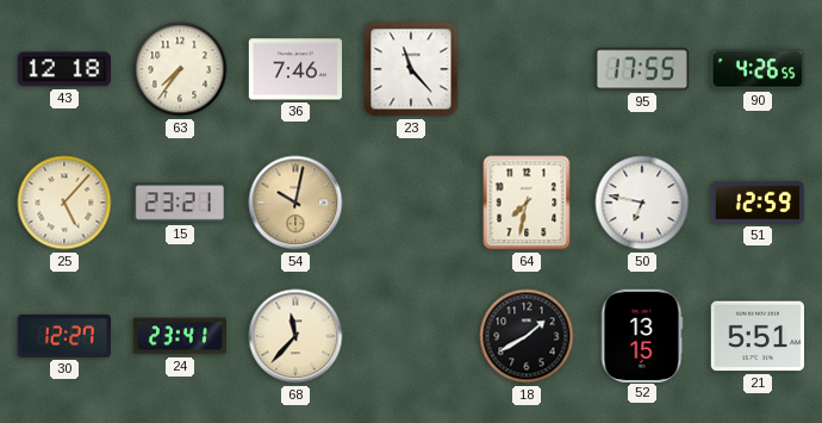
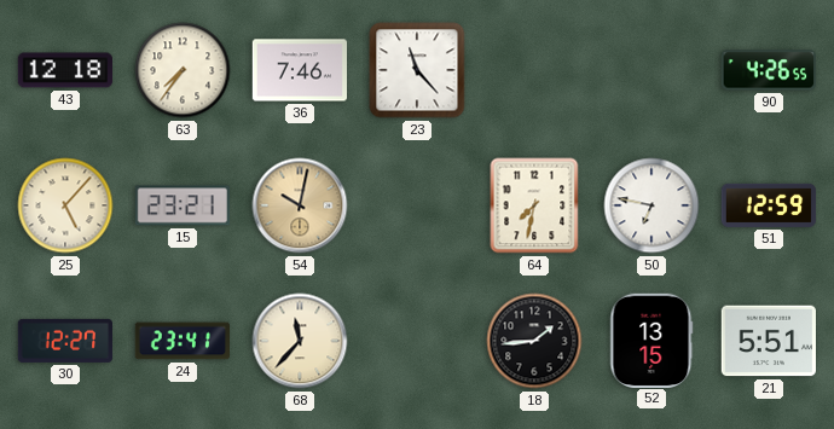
95: 17:55 -> none
18: 1:40 -> 1:44
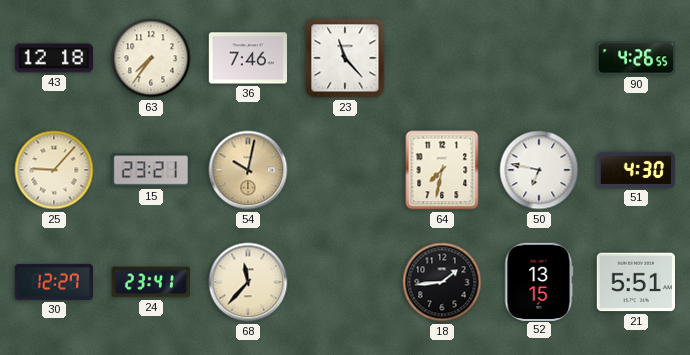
25: 5:07 -> 9:07
51: 12:59 -> 4:30
